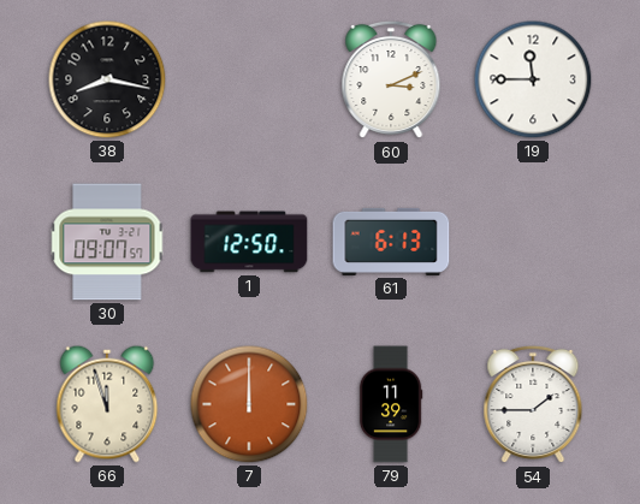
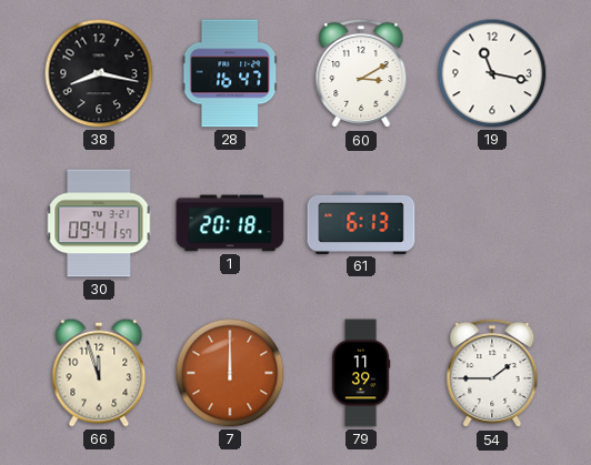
28: none -> 16:47
60: 3:11 -> 3:10
19: 11:45 -> 11:17
30: 09:07 -> 09:41
1: 12:50 -> 20:18
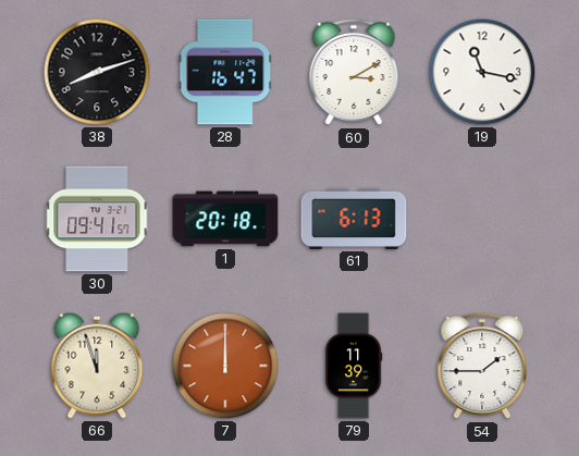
38: 8:17 -> 8:12
